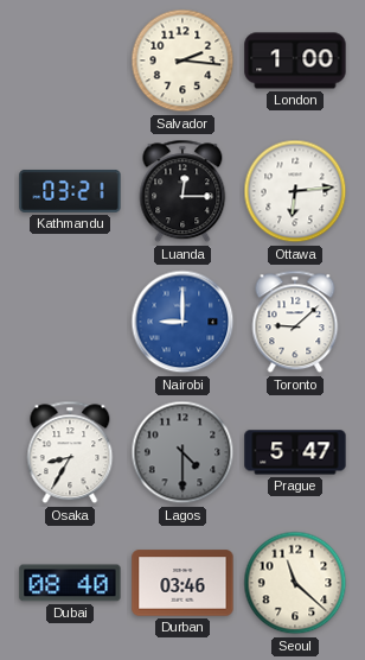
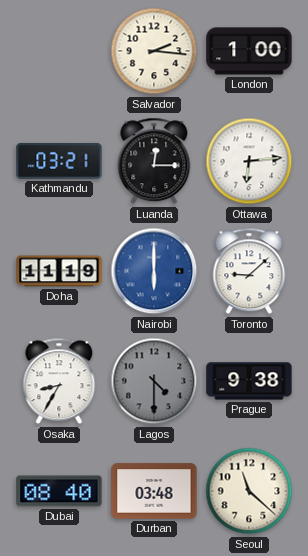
Doha: none -> 11:19
Nairobi: 9:00 -> 6:00
Prague: 5:47 -> 9:38
Durban: 03:46 -> 03:48
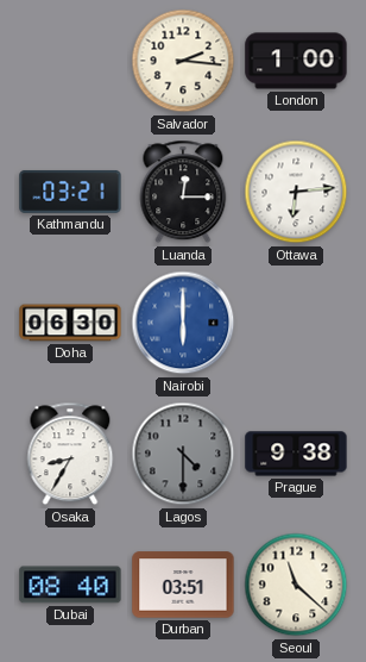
Doha: 11:19 -> 06:30
Toronto: 9:08 -> none
Durban: 03:48 -> 03:51
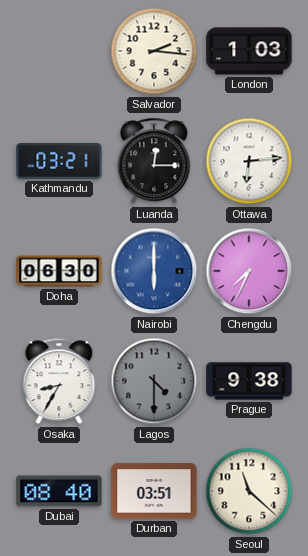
London: 1:00 -> 1:03
Chengdu: none -> 7:34
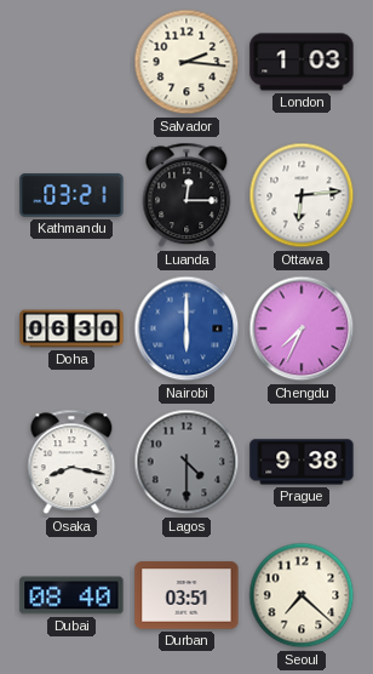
Osaka: 8:35 -> 8:17
Seoul: 11:22 -> 7:22
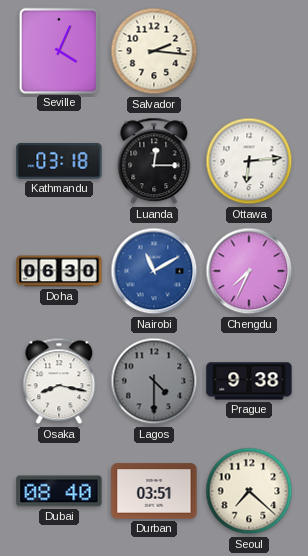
Seville: none -> 4:04
London: 1:03 -> none
Kathmandu: 03:21 -> 03:18
Nairobi: 6:00 -> 11:10
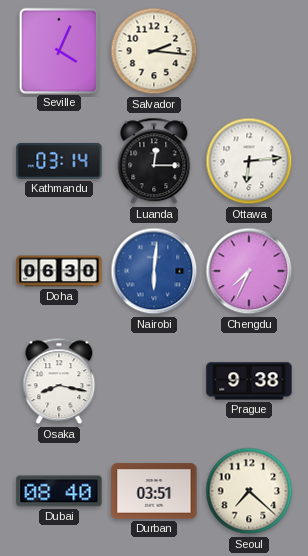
Kathmandu: 03:18 -> 03:14
Nairobi: 11:10 -> 6:01
Lagos: 4:30 -> none
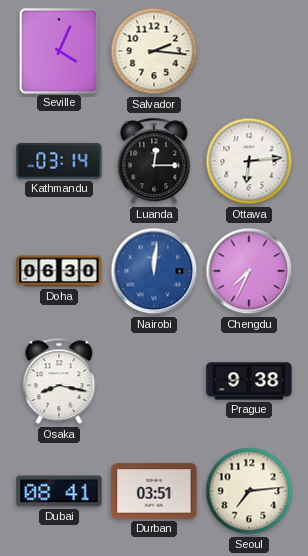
Nairobi: 6:01 -> 12:01
Dubai: 08:40 -> 08:41
Seoul: 7:22 -> 7:14
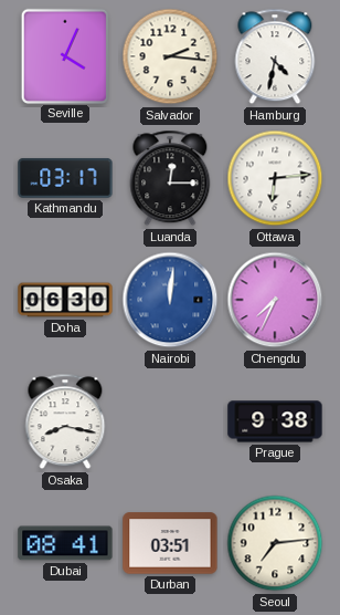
Hamburg: none -> 4:32
Kathmandu: 03:14 -> 03:17
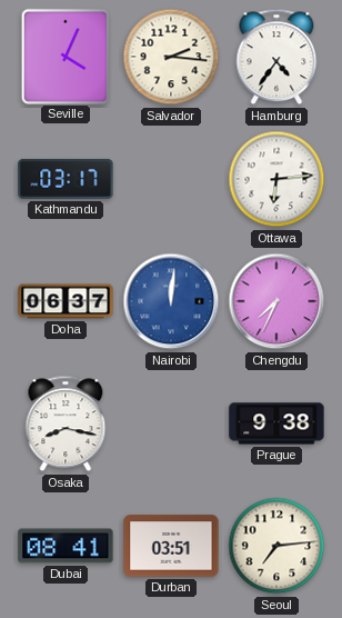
Hamburg: 4:32 -> 4:36
Luanda: 12:15 -> none
Doha: 06:30 -> 06:37
